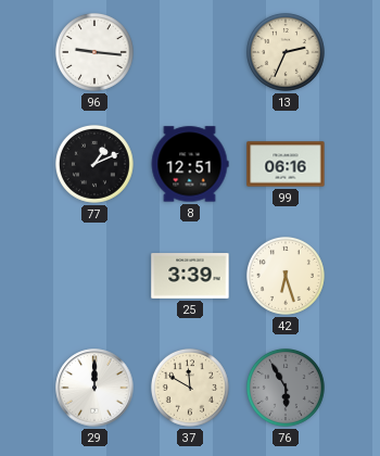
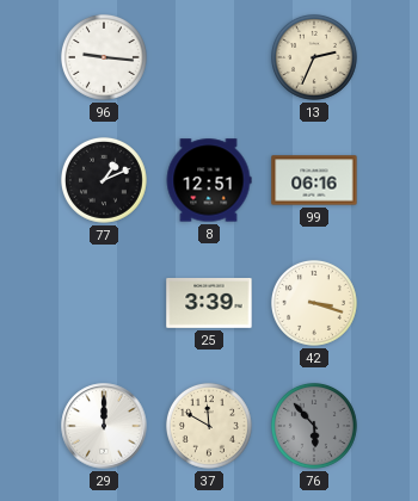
42: 6:27 -> 3:18
76: 5:55 -> 5:53
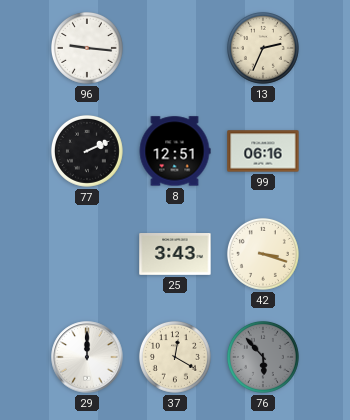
77: 1:11 -> 2:11
25: 3:39 -> 3:43
37: 11:50 -> 12:20
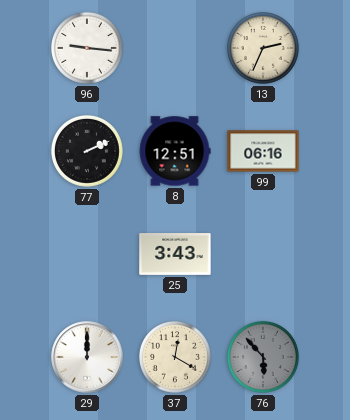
42: 3:18 -> none
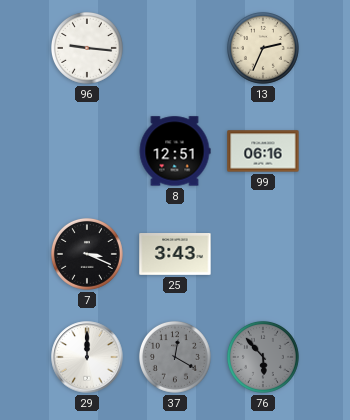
77: 2:11 -> none
7: none -> 3:19
37 dial: cream -> grey
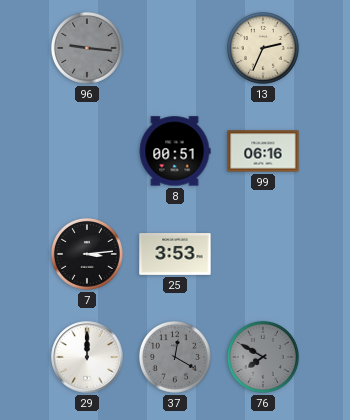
96 dial: white -> grey
8: 12:51 -> 00:51
7: 3:19 -> 3:14
25: 3:43 -> 3:53
76: 5:53 -> 7:50
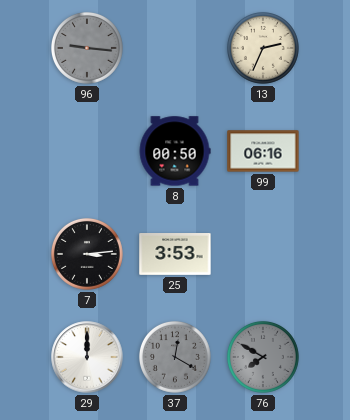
8: 00:51 -> 00:50
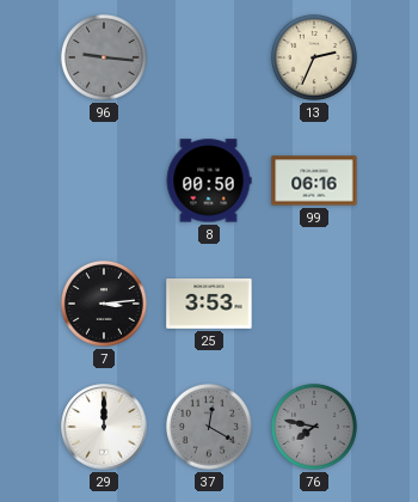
76: 7:50 -> 7:47
